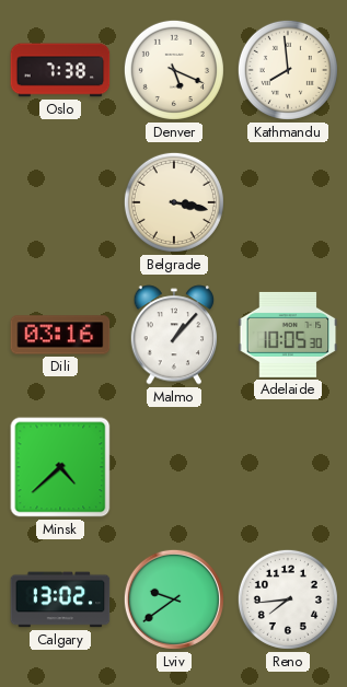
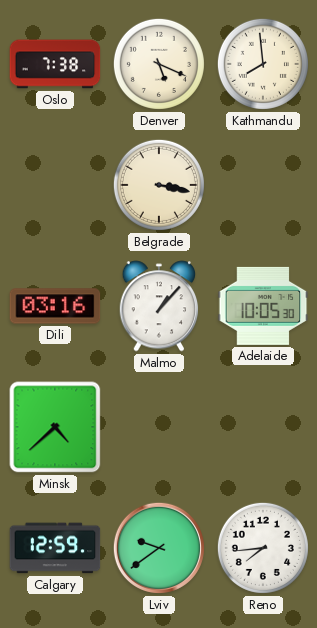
Calgary: 13:02 -> 12:59
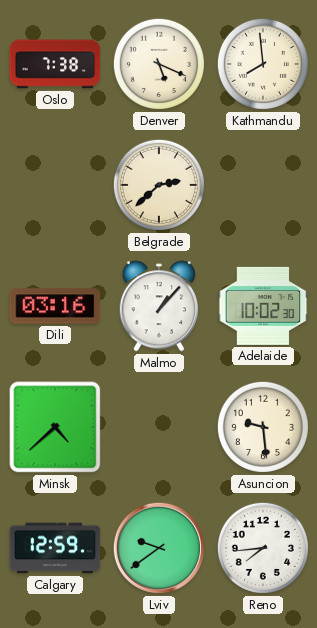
Belgrade: 3:17 -> 2:38
Adelaide: 10:05 -> 10:02
Asuncion: none -> 9:29
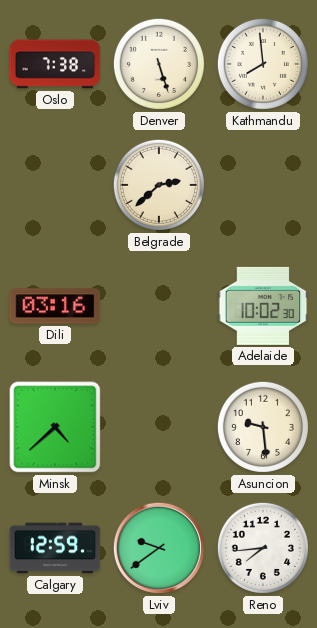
Denver: 5:19 -> 5:27
Malmo: 1:07 -> none
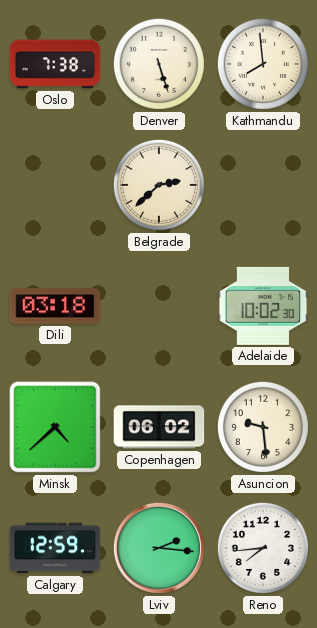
Dili: 03:16 -> 03:18
Copenhagen: none -> 06:02
Lviv: 9:39 -> 2:16
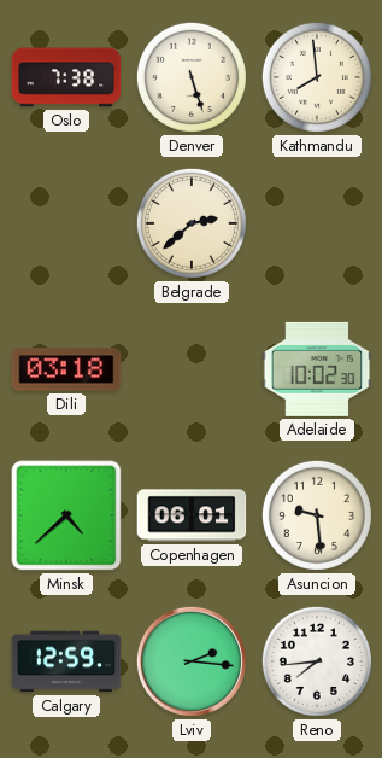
Copenhagen: 06:02 -> 06:01
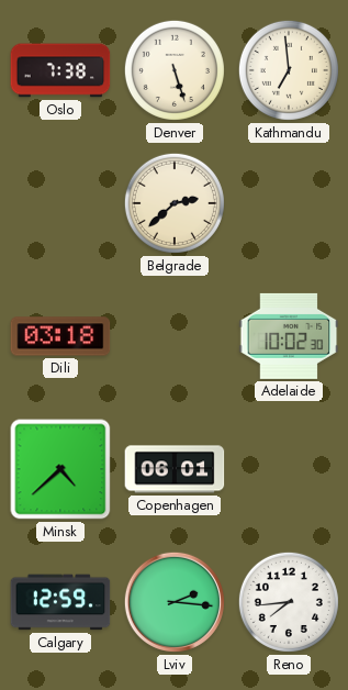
Kathmandu: 7:59 -> 6:59
Asuncion: 9:29 -> none
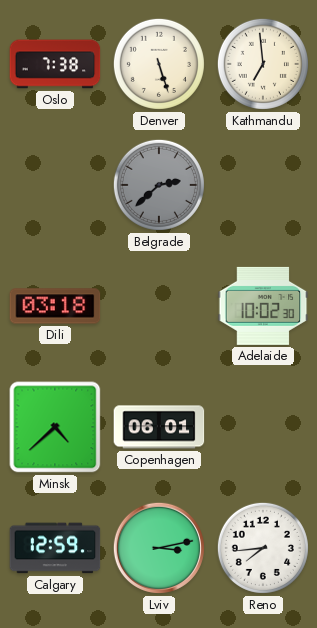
Belgrade dial: cream -> grey
Lviv: 2:16 -> 3:13
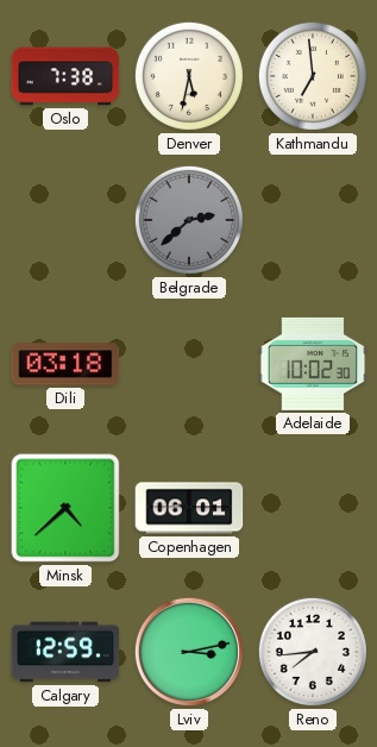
Denver: 5:27 -> 5:32
